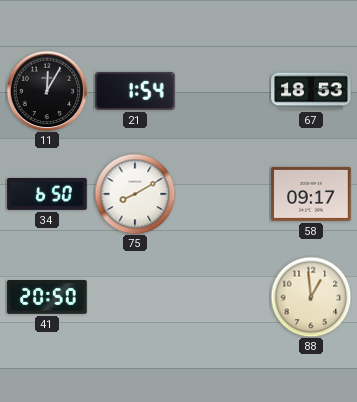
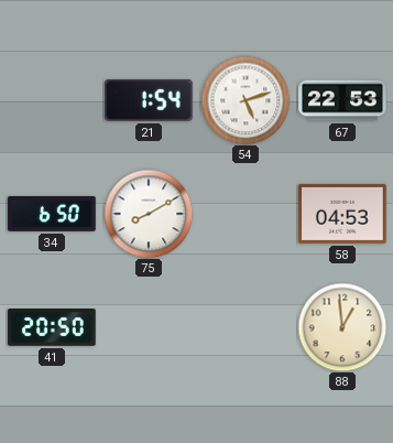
11: 12:05 -> none
54: none -> 5:12
67: 18:53 -> 22:53
58: 09:17 -> 04:53
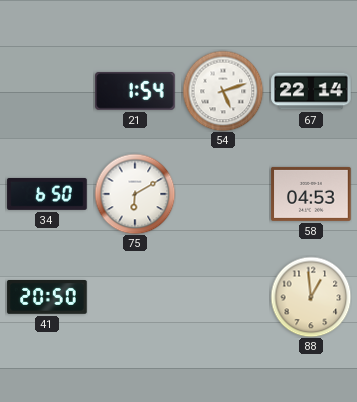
67: 22:53 -> 22:14
75: 8:10 -> 6:10
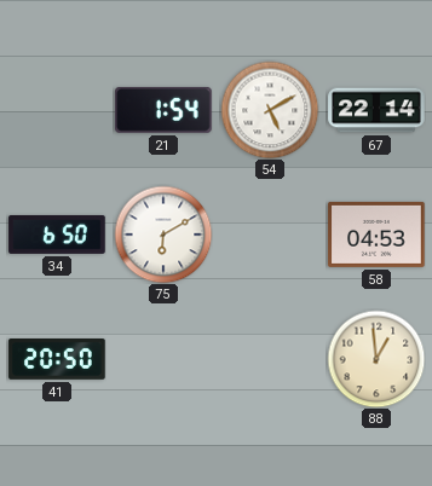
54: 5:12 -> 5:10
